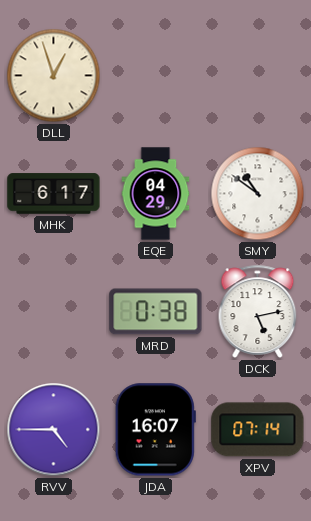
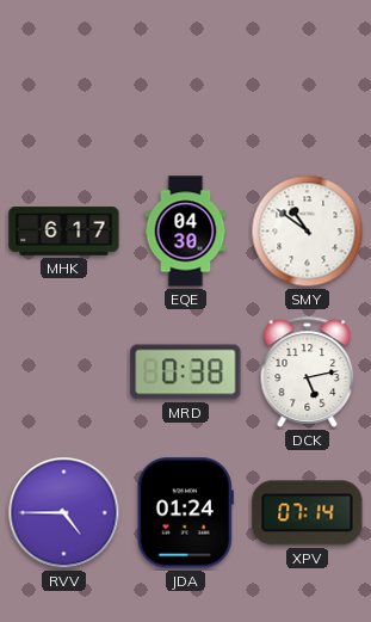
DLL: 12:57 -> none
EQE: 04:29 -> 04:30
JDA: 16:07 -> 01:24
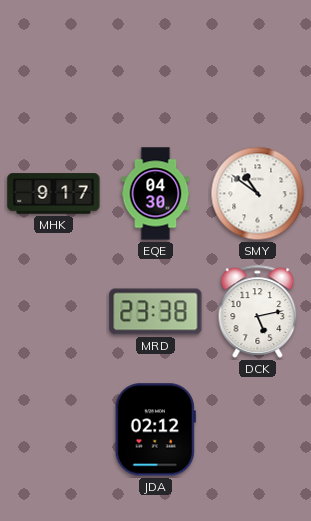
MHK: 6:17 -> 9:17
MRD: 0:38 -> 23:38
RVV: 4:45 -> none
JDA: 01:24 -> 02:12
XPV: 07:14 -> none
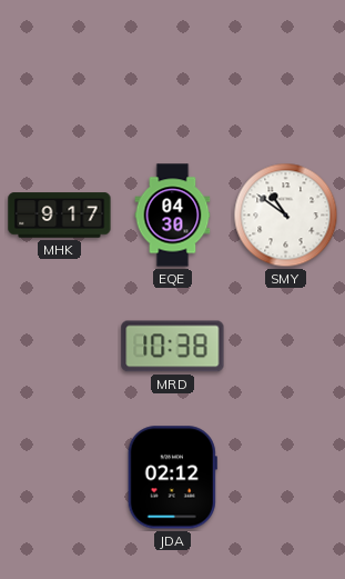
MRD: 23:38 -> 10:38
DCK: 5:13 -> none
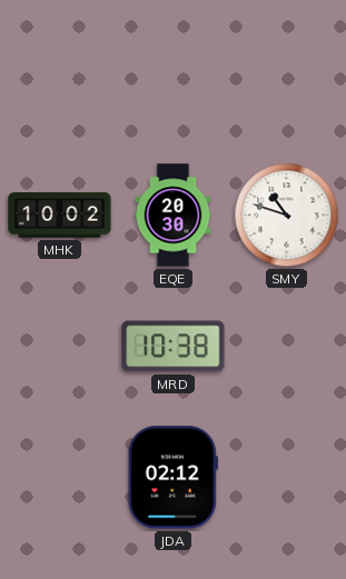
MHK: 9:17 -> 10:02
EQE: 04:30 -> 20:30
SMY: 10:51 -> 10:48
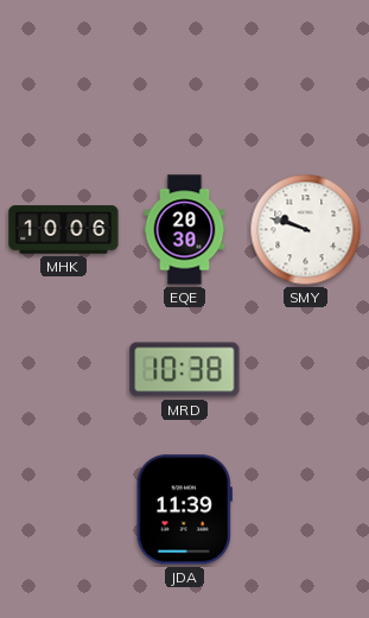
MHK: 10:02 -> 10:06
SMY: 10:48 -> 9:48
JDA: 02:12 -> 11:39
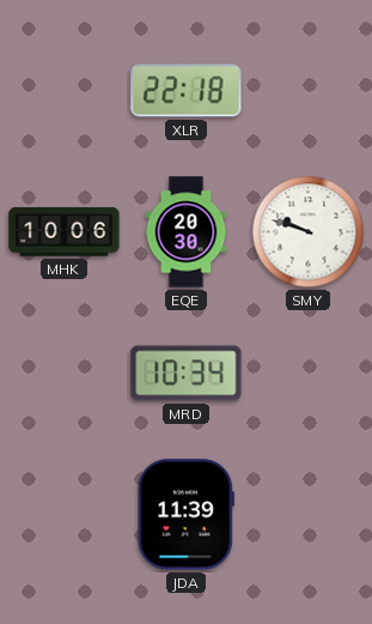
XLR: none -> 22:18
MRD: 10:38 -> 10:34
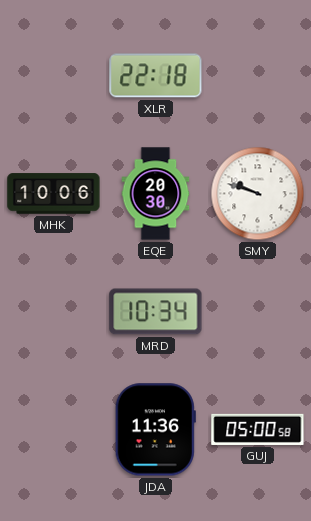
JDA: 11:39 -> 11:36
GUJ: none -> 05:00
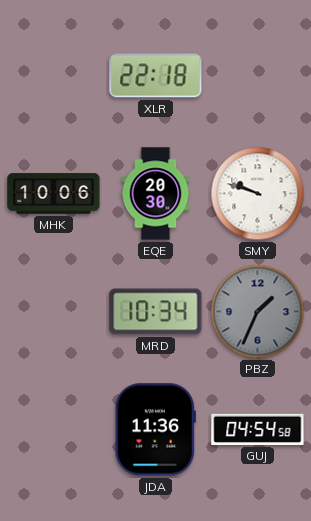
PBZ: none -> 1:34
GUJ: 05:00 -> 04:54
